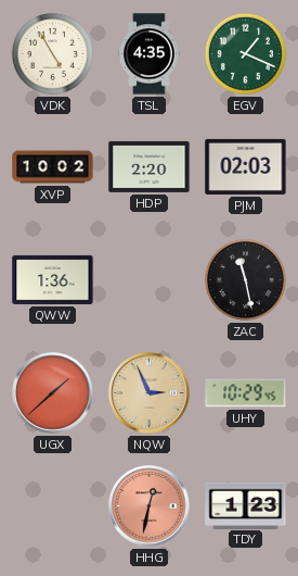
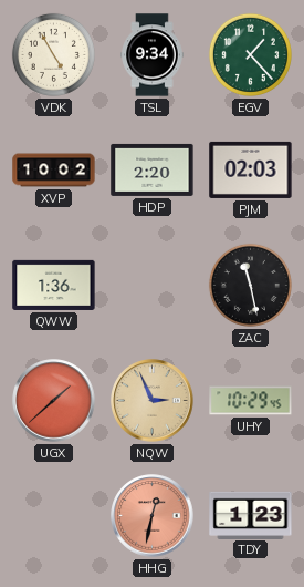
TSL: 4:35 -> 9:34
EGV: 1:19 -> 1:23
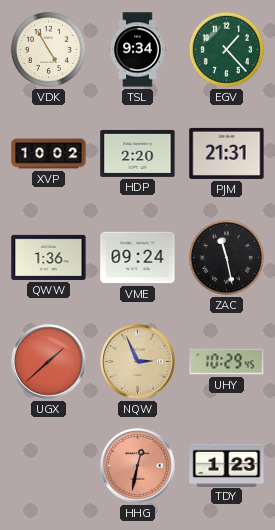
PJM: 02:03 -> 21:31
VME: none -> 09:24
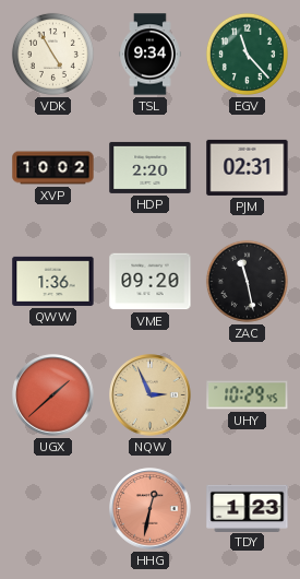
EGV: 1:23 -> 11:23
PJM: 21:31 -> 02:31
VME: 09:24 -> 09:20
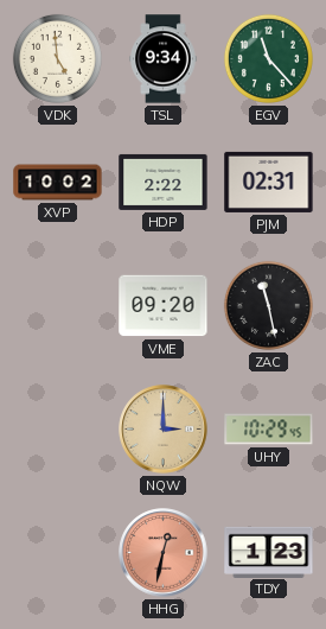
VDK: 4:55 -> 4:59
HDP: 2:20 -> 2:22
QWW: 1:36 -> none
UGX: 1:38 -> none
NQW: 2:56 -> 3:00
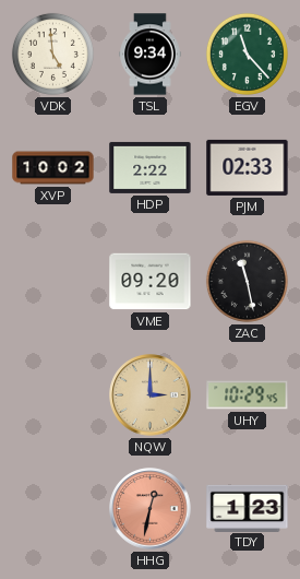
PJM: 02:31 -> 02:33
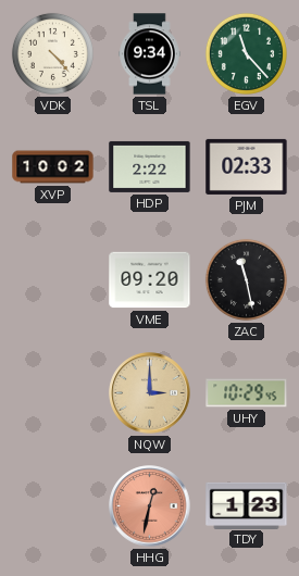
VDK: 4:59 -> 4:23
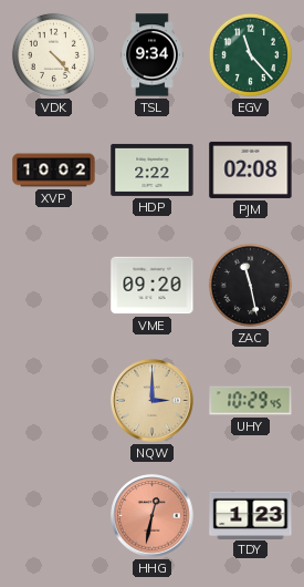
PJM: 02:33 -> 02:08
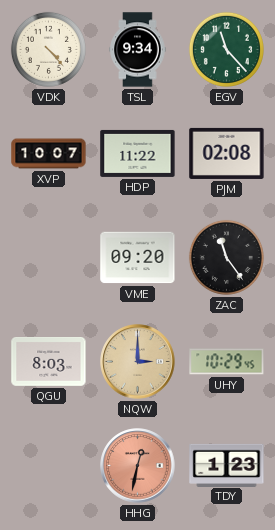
XVP: 10:02 -> 10:07
HDP: 2:22 -> 11:22
ZAC: 11:28 -> 11:24
QGU: none -> 8:03
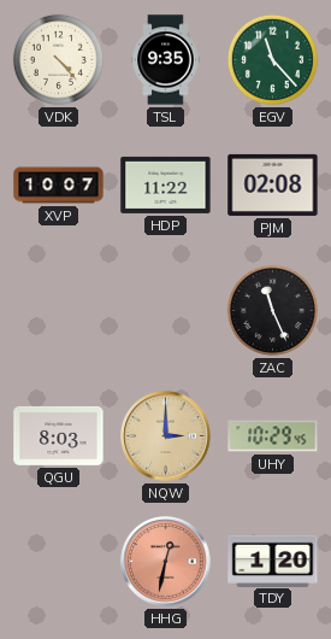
TSL: 9:34 -> 9:35
VME: 09:20 -> none
ZAC: 11:24 -> 11:26
TDY: 1:23 -> 1:20
